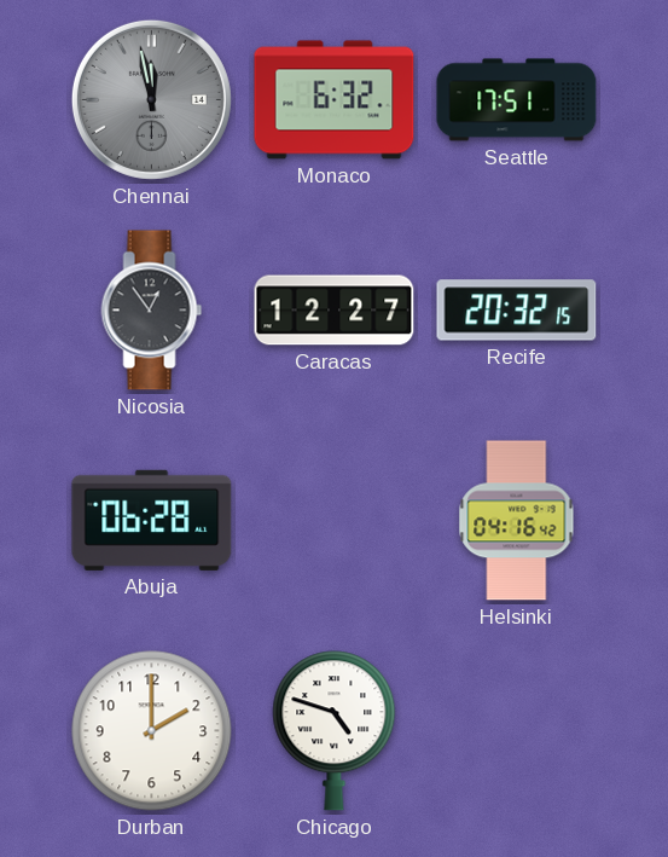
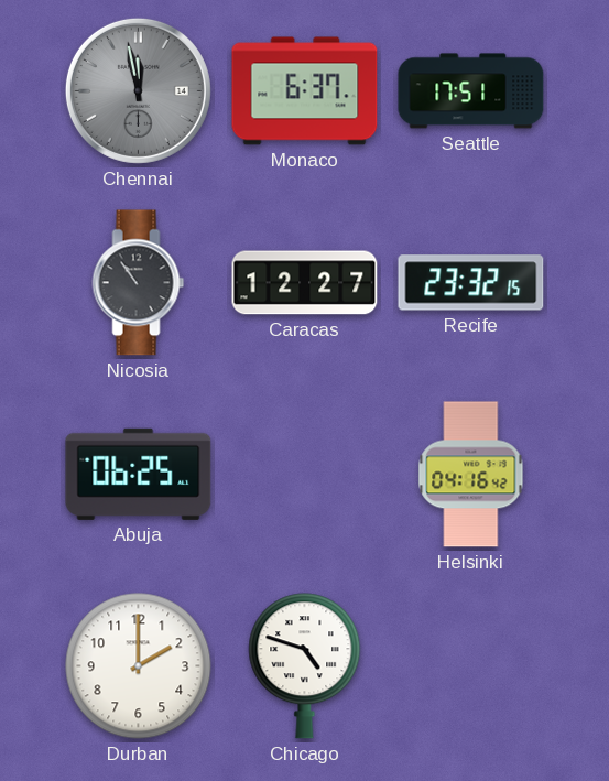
Monaco: 6:32 -> 6:37
Nicosia: 12:54 -> 10:54
Recife: 20:32 -> 23:32
Abuja: 06:28 -> 06:25
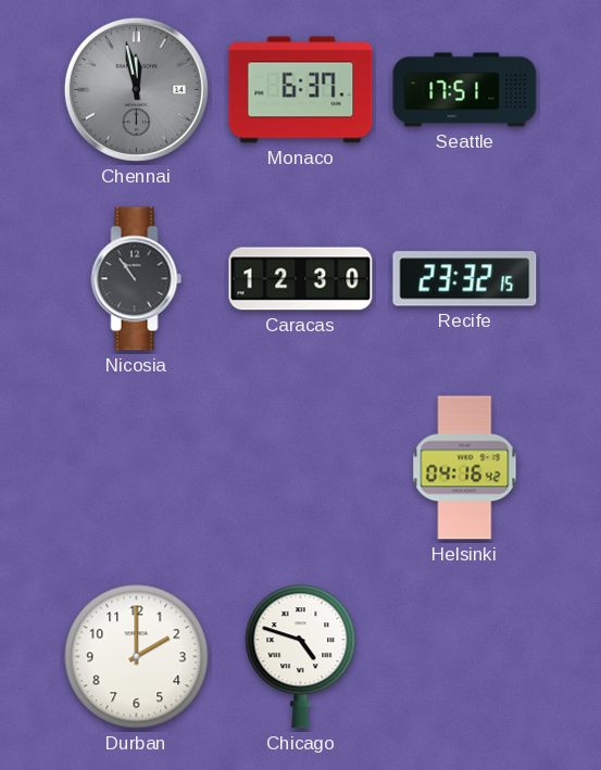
Caracas: 12:27 -> 12:30
Abuja: 06:25 -> none
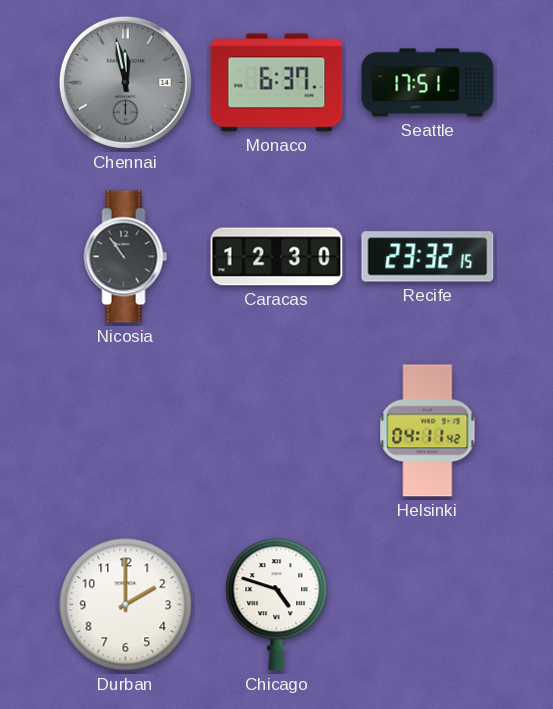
Helsinki: 04:16 -> 04:11
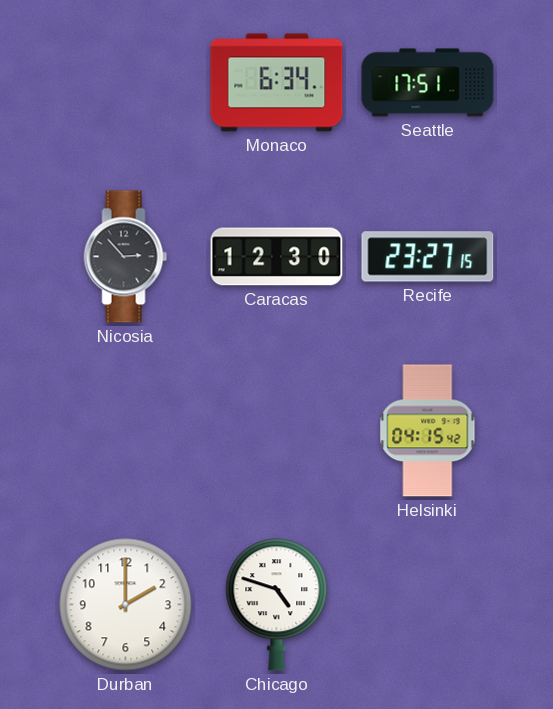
Chennai: 11:58 -> none
Monaco: 6:37 -> 6:34
Nicosia: 10:54 -> 2:53
Recife: 23:32 -> 23:27
Helsinki: 04:11 -> 04:15
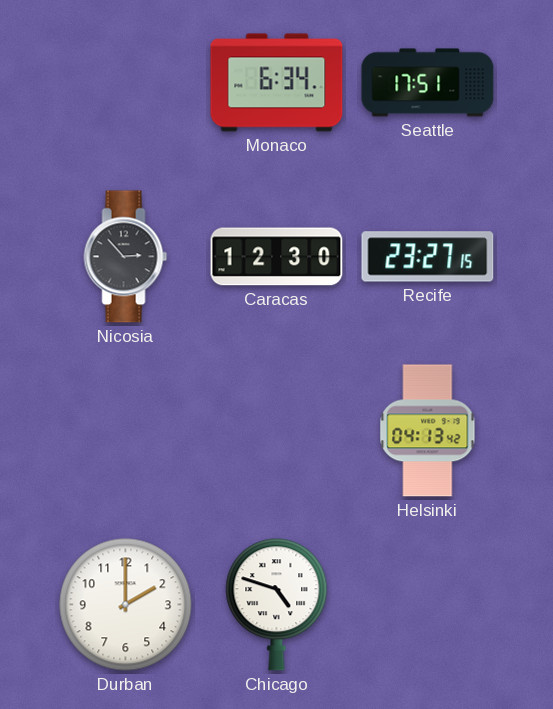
Helsinki: 04:15 -> 04:13
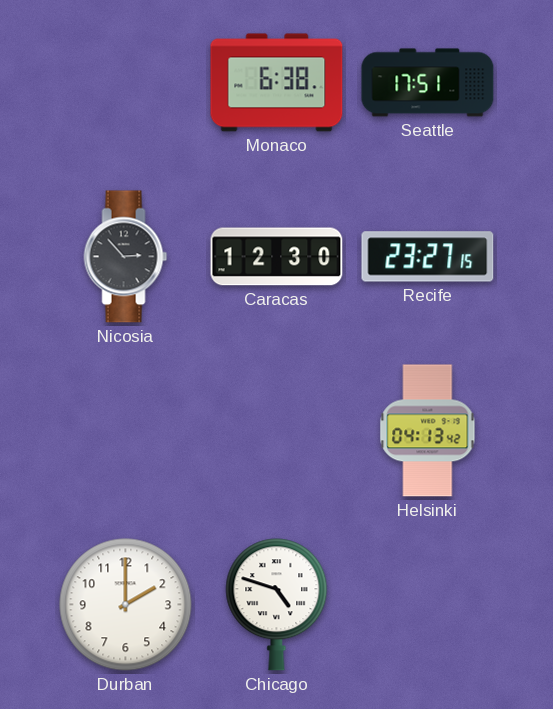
Monaco: 6:34 -> 6:38
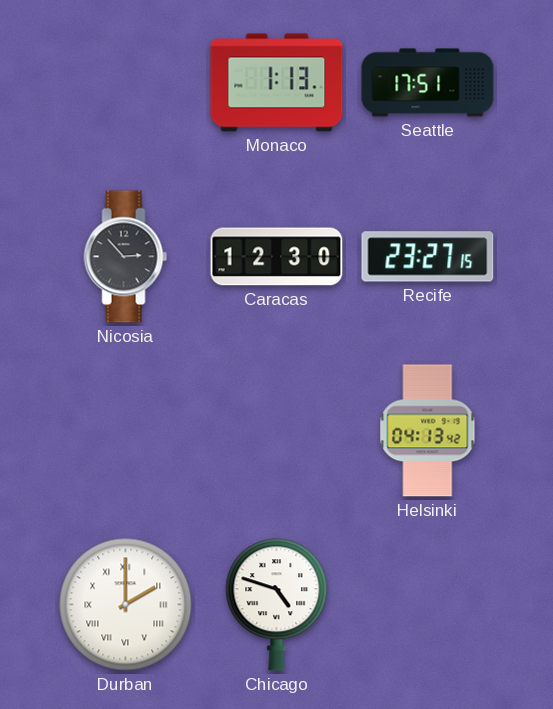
Monaco: 6:38 -> 1:13
Durban numerals: Arabic -> Roman
